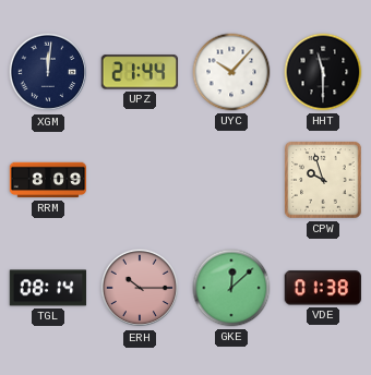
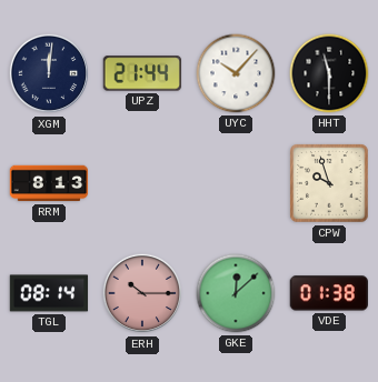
RRM: 8:09 -> 8:13
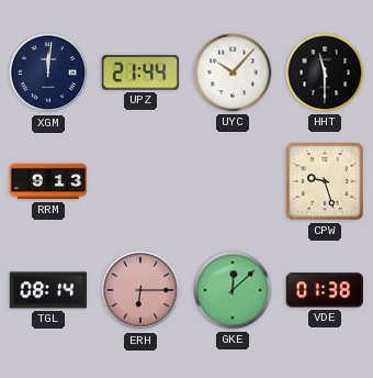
RRM: 8:13 -> 9:13
CPW: 9:57 -> 9:27
ERH: 10:15 -> 6:15
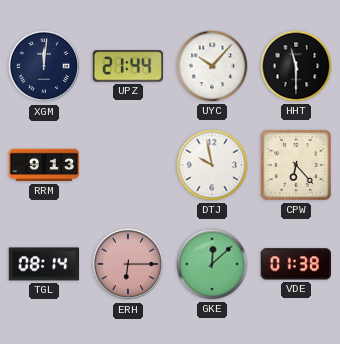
DTJ: none -> 9:58
CPW: 9:27 -> 6:23
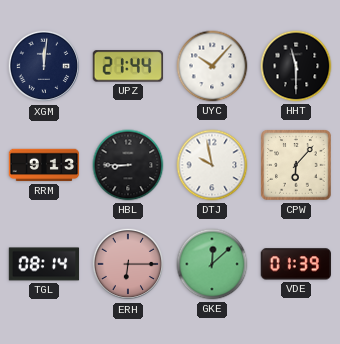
HBL: none -> 8:45
CPW: 6:23 -> 6:07
VDE: 01:38 -> 01:39
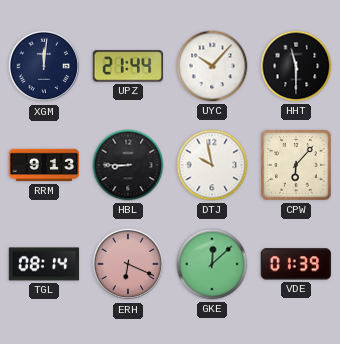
ERH: 6:15 -> 6:19
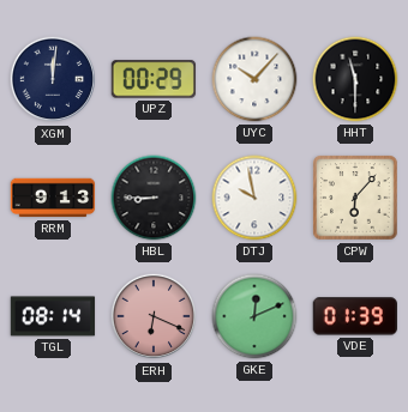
UPZ: 21:44 -> 00:29
GKE: 12:08 -> 12:11
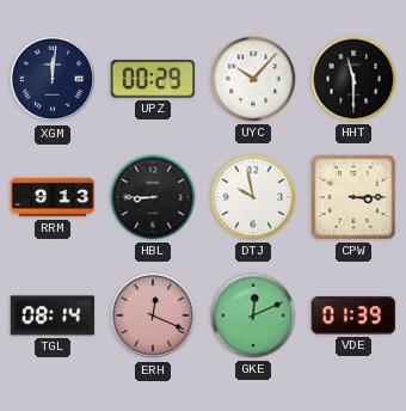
CPW: 6:07 -> 3:15
ERH: 6:19 -> 12:19
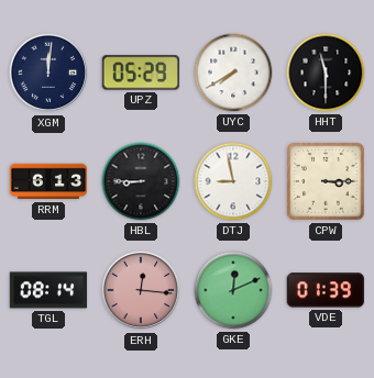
UPZ: 00:29 -> 05:29
UYC: 10:07 -> 7:40
RRM: 9:13 -> 6:13
DTJ: 9:58 -> 8:58
ERH: 12:19 -> 12:16
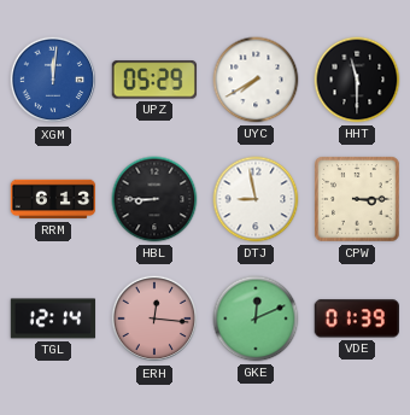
XGM dial: navy -> blue
TGL: 08:14 -> 12:14
